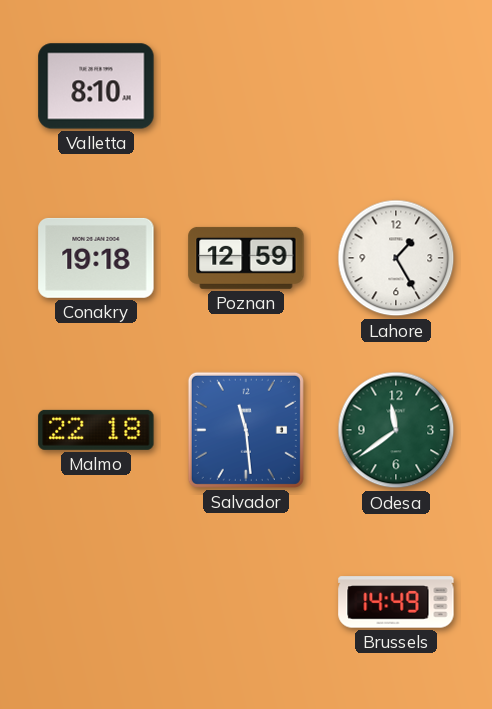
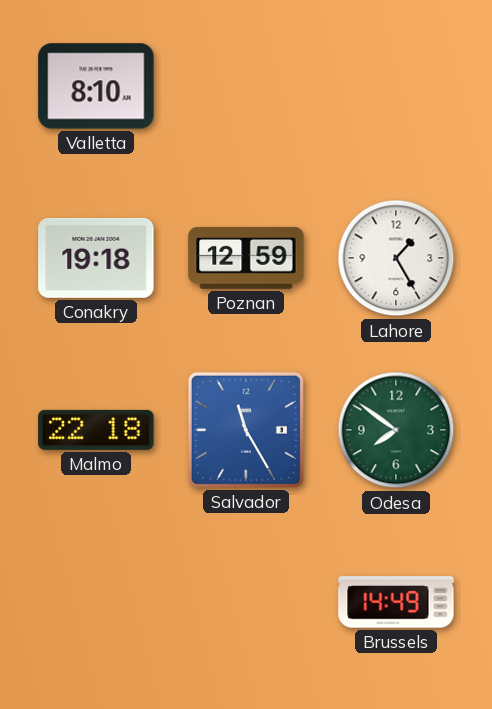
Salvador: 11:29 -> 11:25
Odesa: 11:39 -> 7:51
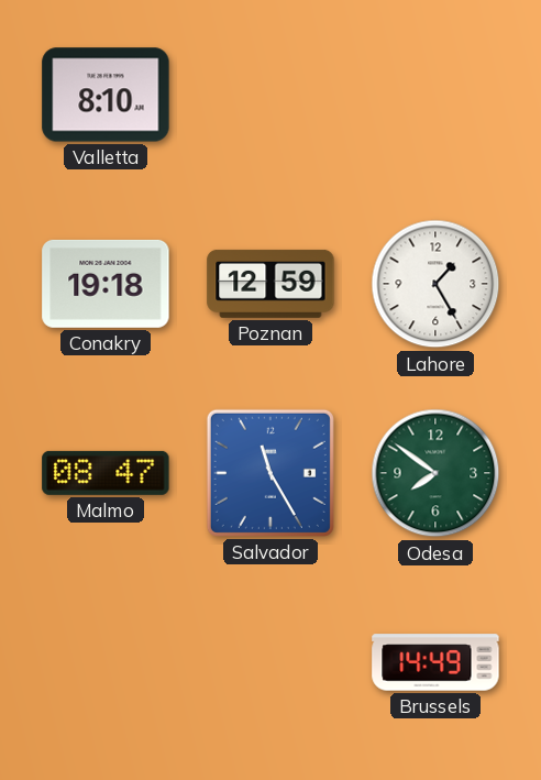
Malmo: 22:18 -> 08:47
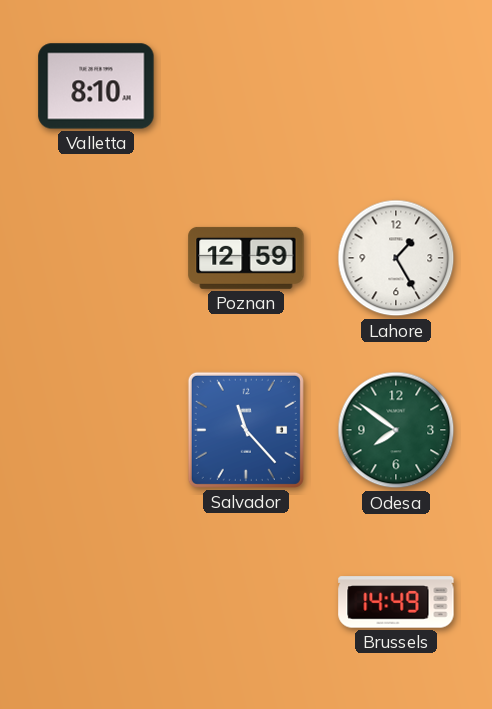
Conakry: 19:18 -> none
Malmo: 08:47 -> none
Salvador: 11:25 -> 11:23
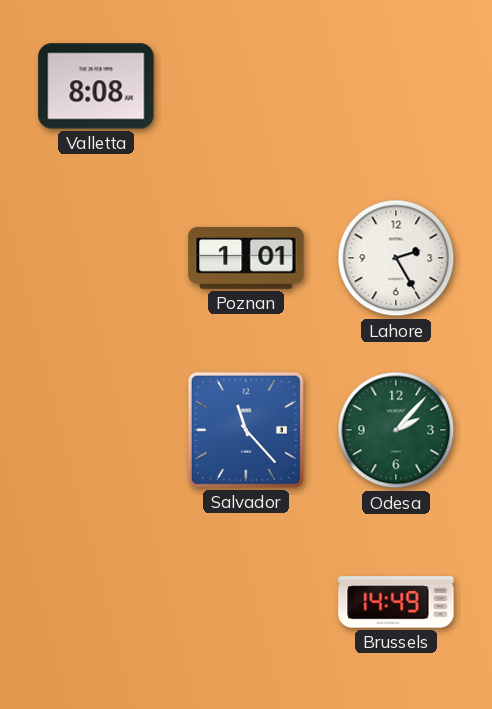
Valletta: 8:10 -> 8:08
Poznan: 12:59 -> 1:01
Lahore: 1:25 -> 2:25
Odesa: 7:51 -> 2:07
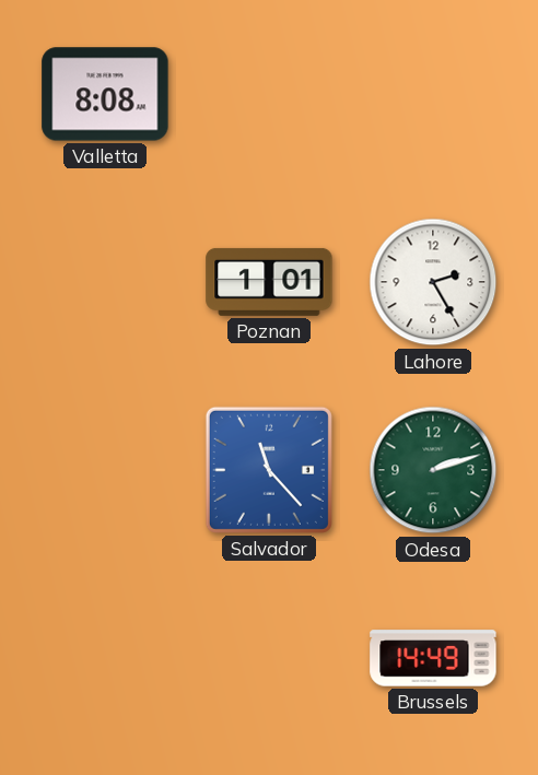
Odesa: 2:07 -> 2:12
